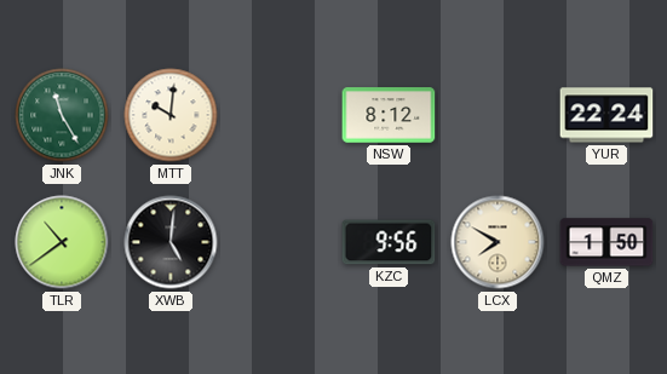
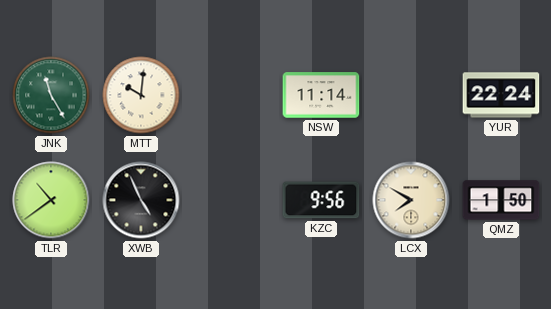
NSW: 8:12 -> 11:14
XWB: 5:01 -> 4:56
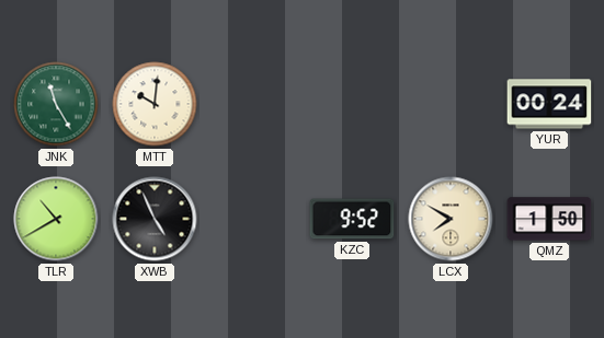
NSW: 11:14 -> none
YUR: 22:24 -> 00:24
TLR: 10:39 -> 10:40
KZC: 9:56 -> 9:52
